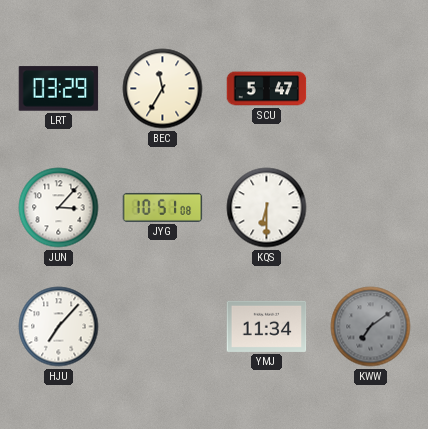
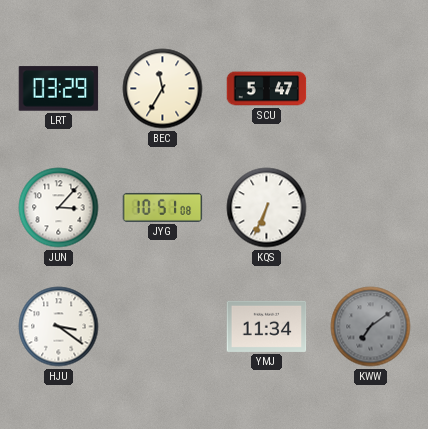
KQS: 6:30 -> 6:34
HJU: 7:07 -> 3:21
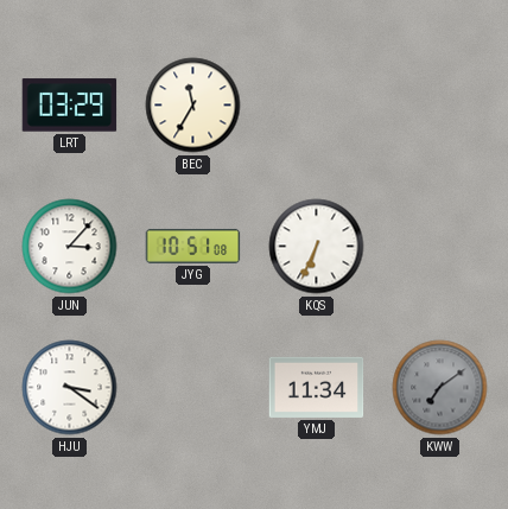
SCU: 5:47 -> none
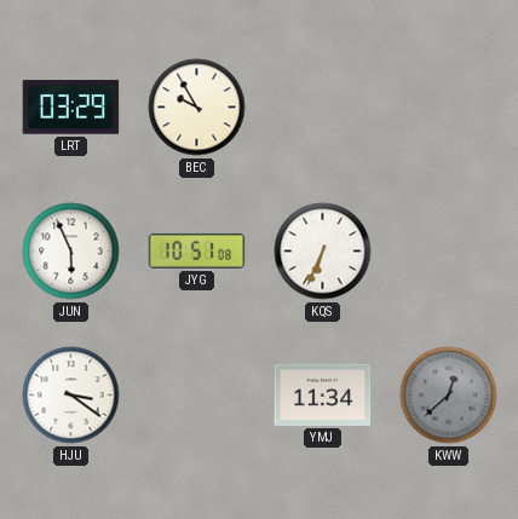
BEC: 11:35 -> 9:55
JUN: 3:07 -> 5:56
KWW: 7:09 -> 12:38
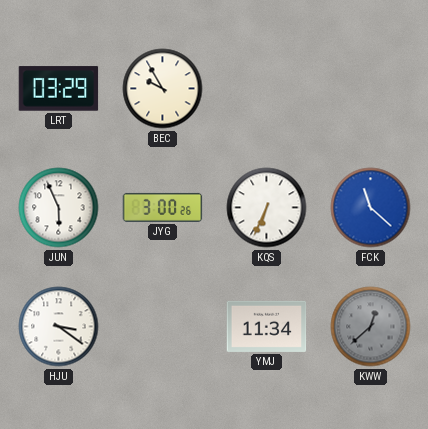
JYG: 10:51 -> 3:00
FCK: none -> 11:22
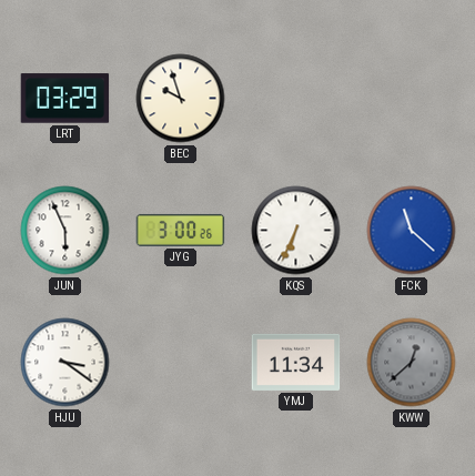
BEC: 9:55 -> 9:57
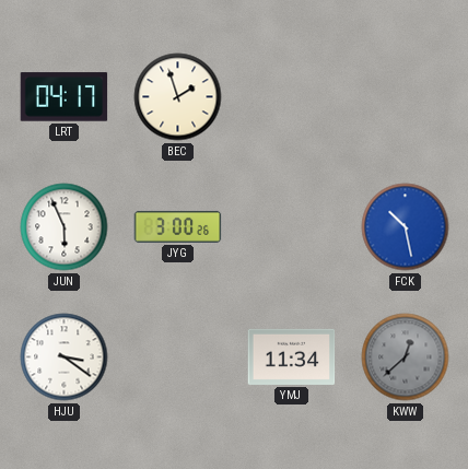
LRT: 03:29 -> 04:17
BEC: 9:57 -> 1:57
KQS: 6:34 -> none
FCK: 11:22 -> 10:28
